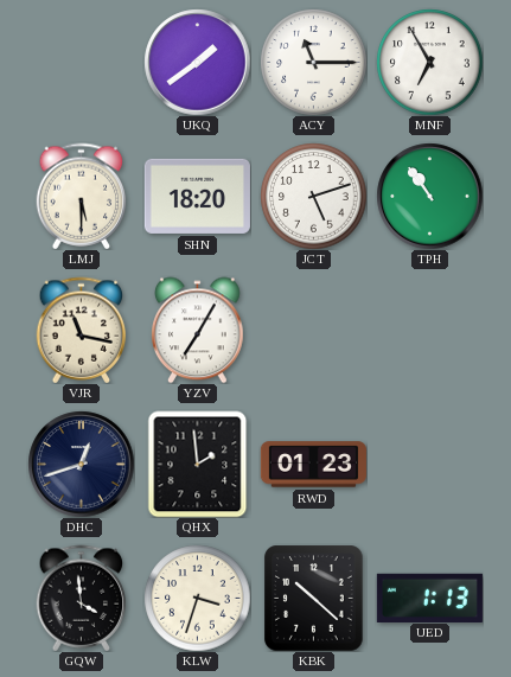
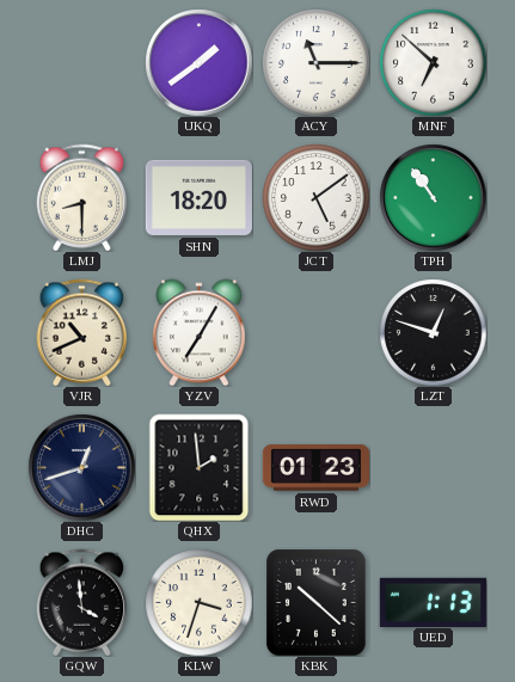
MNF: 6:55 -> 6:52
LMJ: 5:30 -> 8:30
JCT: 5:12 -> 5:09
VJR: 11:17 -> 10:41
LZT: none -> 12:48
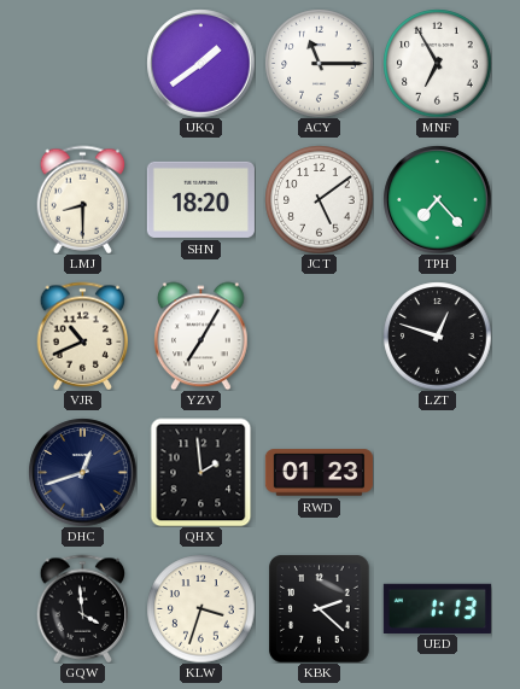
MNF: 6:52 -> 6:55
TPH: 10:54 -> 7:23
KBK: 10:22 -> 2:22
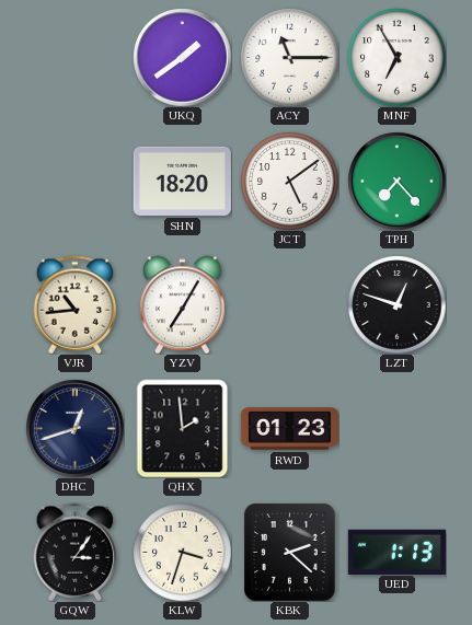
LMJ: 8:30 -> none
VJR: 10:41 -> 10:44
GQW: 3:59 -> 3:06
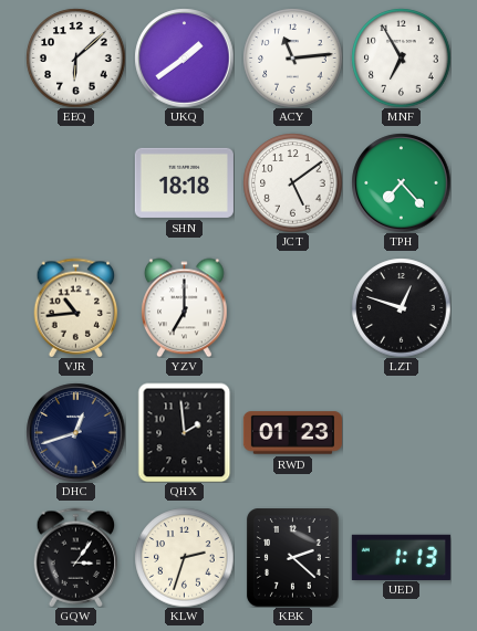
EEQ: none -> 6:08
ACY: 11:15 -> 11:14
SHN: 18:20 -> 18:18
YZV: 7:05 -> 7:00
KLW: 3:33 -> 2:33
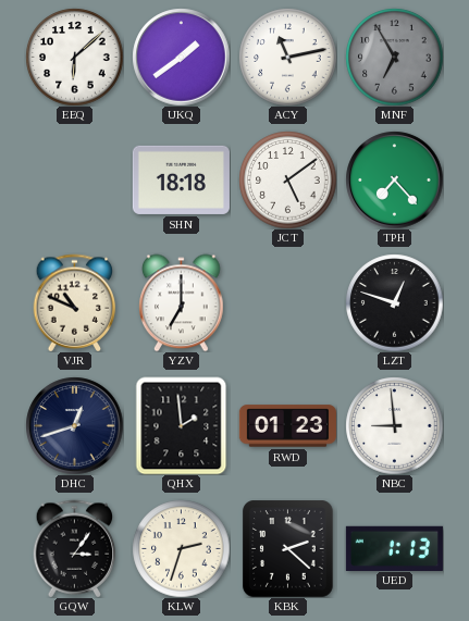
ACY: 11:14 -> 11:13
MNF dial: white -> grey
VJR: 10:44 -> 10:49
NBC: none -> 8:59
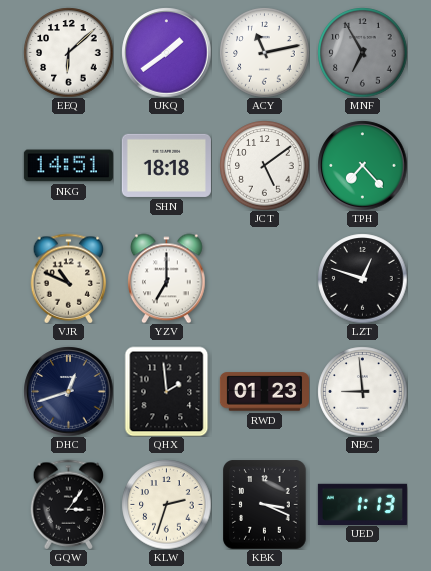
NKG: none -> 14:51
KBK: 2:22 -> 3:19
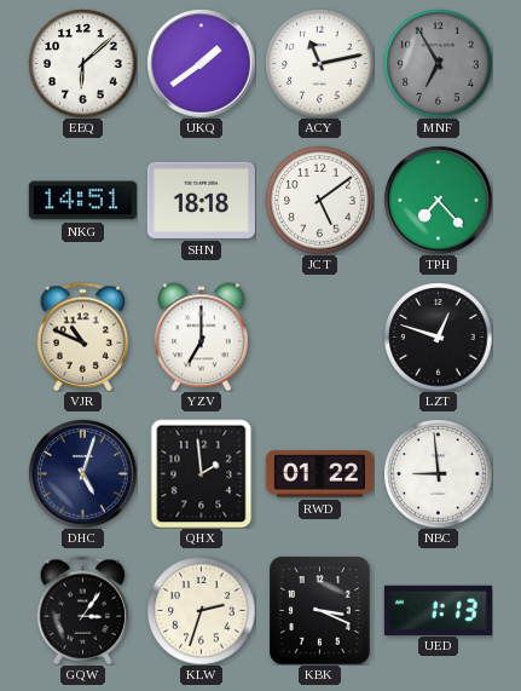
DHC: 12:42 -> 5:03
RWD: 01:23 -> 01:22
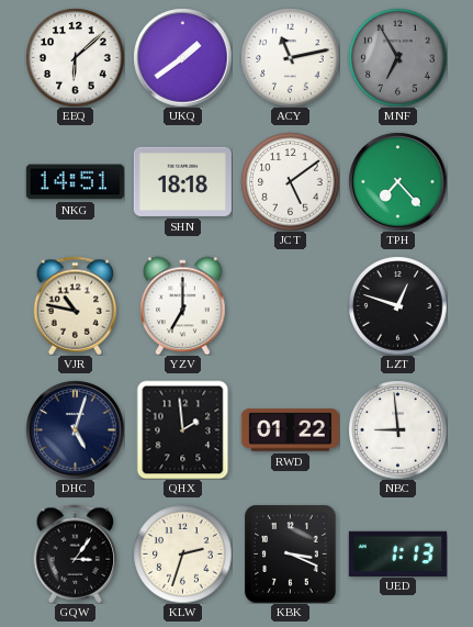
VJR: 10:49 -> 10:47
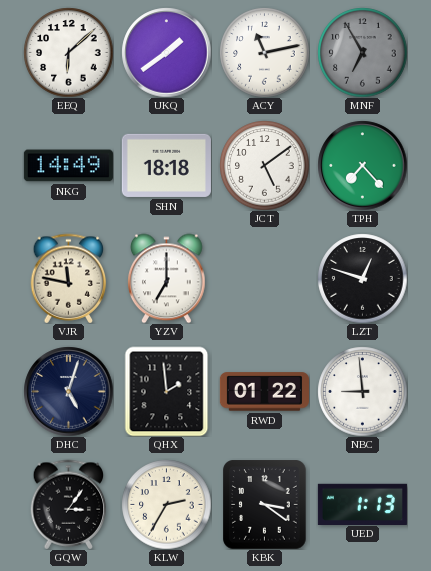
NKG: 14:51 -> 14:49
VJR: 10:47 -> 11:47
KLW: 2:33 -> 2:35
KBK: 3:19 -> 3:21
